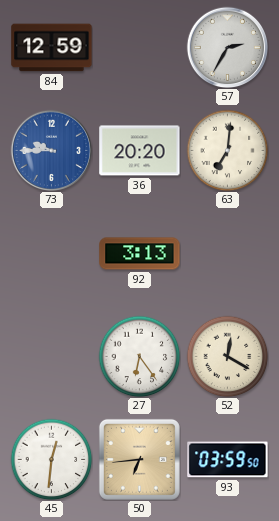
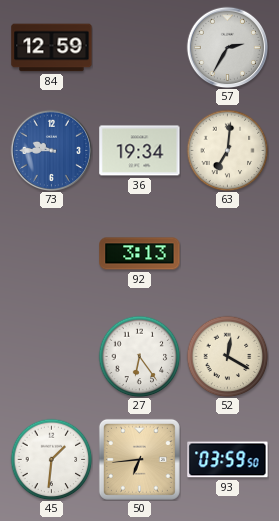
36: 20:20 -> 19:34
45: 12:31 -> 1:31
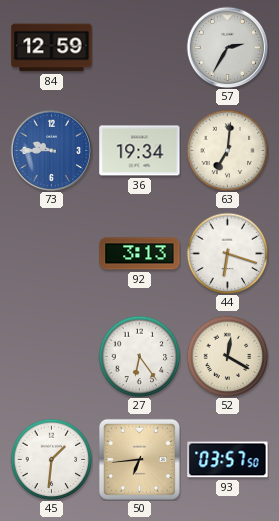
44: none -> 6:18
93: 03:59 -> 03:57
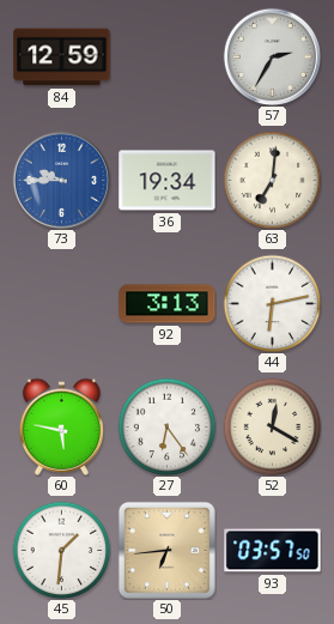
44: 6:18 -> 6:13
60: none -> 5:47
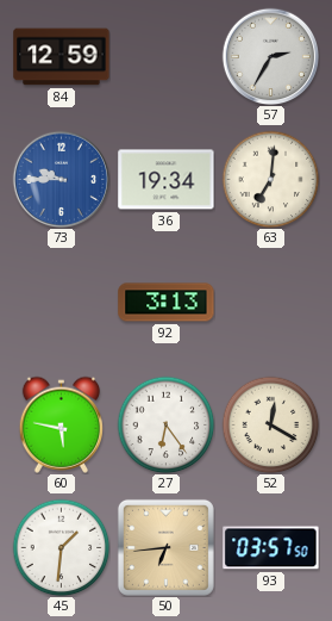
44: 6:13 -> none
